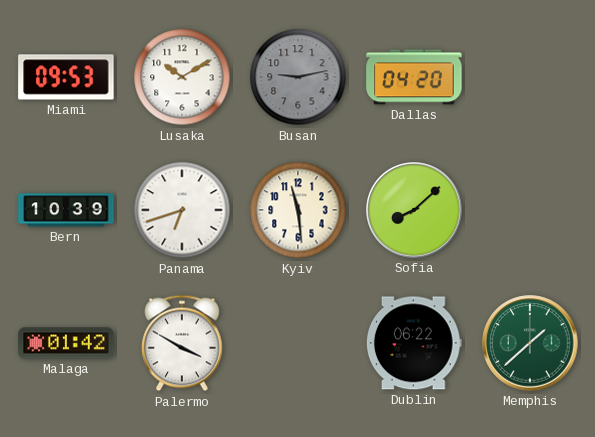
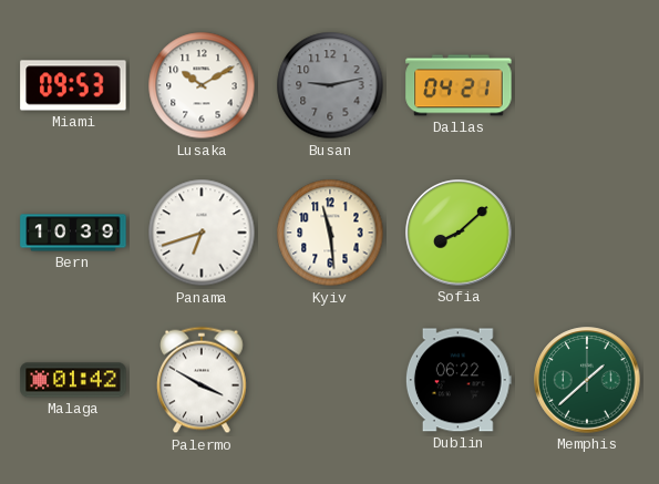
Dallas: 04:20 -> 04:21
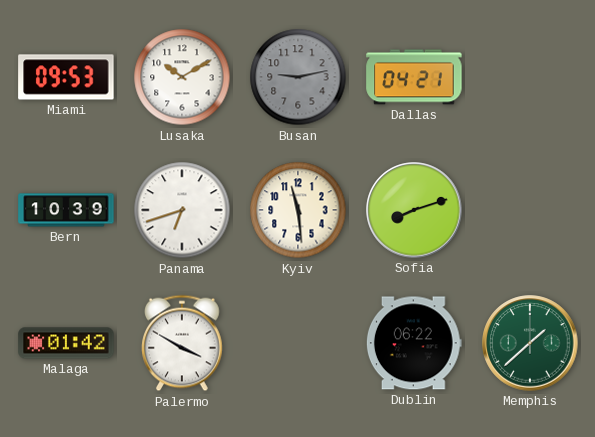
Sofia: 8:08 -> 8:12
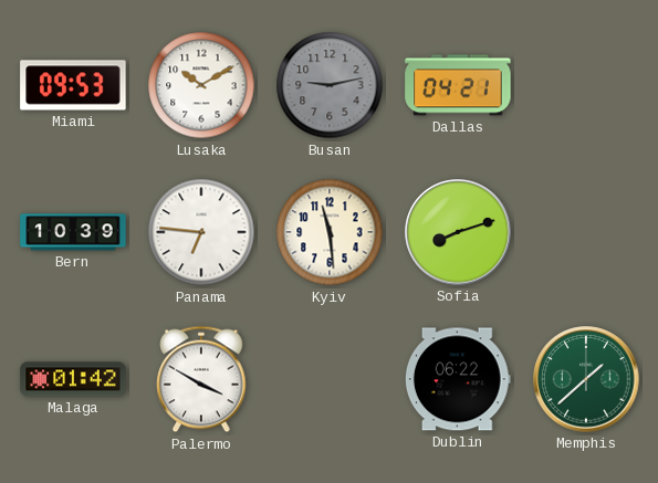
Panama: 6:42 -> 6:46
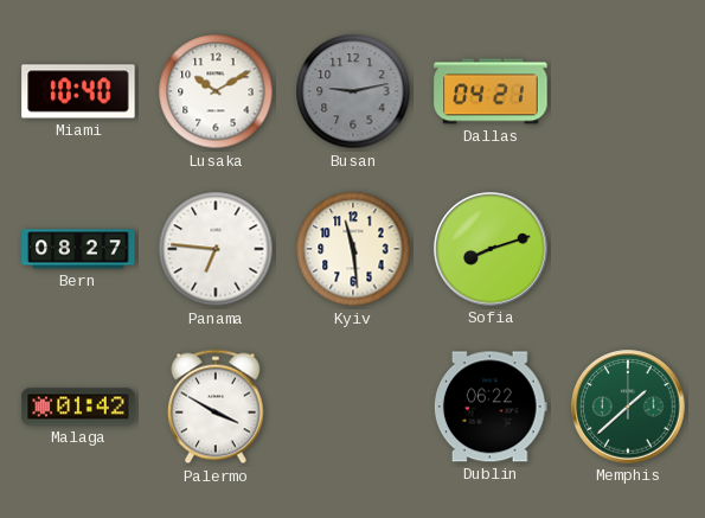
Miami: 09:53 -> 10:40
Bern: 10:39 -> 08:27
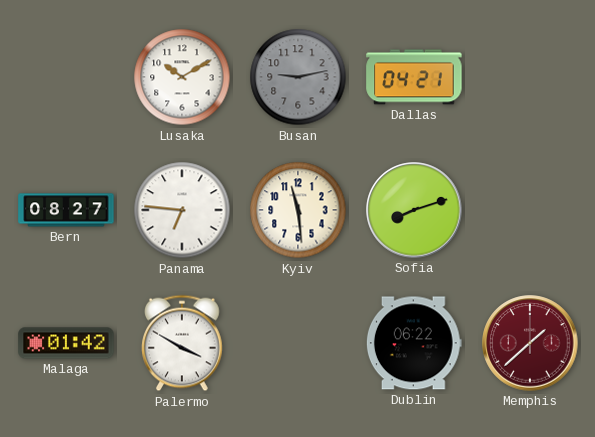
Miami: 10:40 -> none
Memphis dial: green -> burgundy
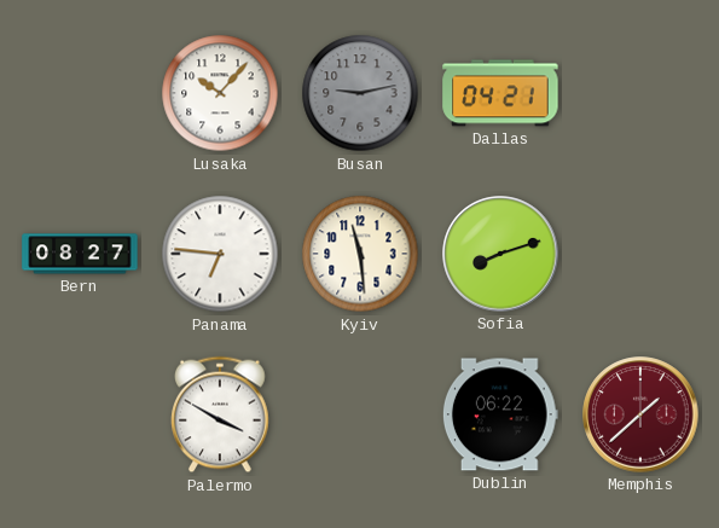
Lusaka: 10:10 -> 10:07
Malaga: 01:42 -> none
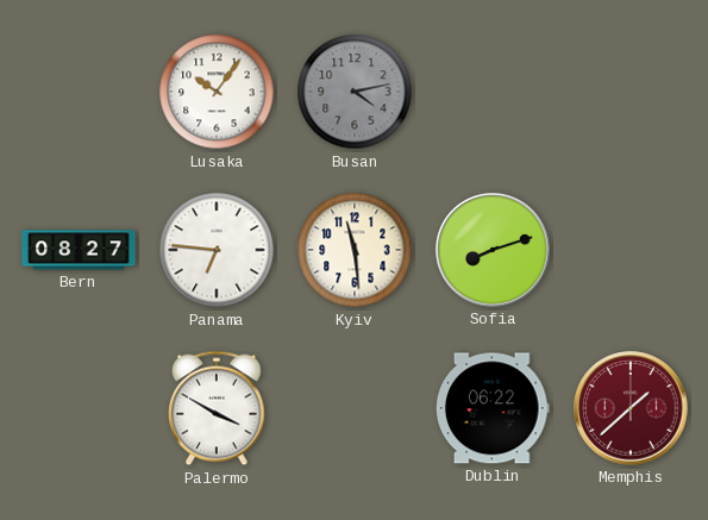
Lusaka: 10:07 -> 10:06
Busan: 9:13 -> 4:13
Dallas: 04:21 -> none
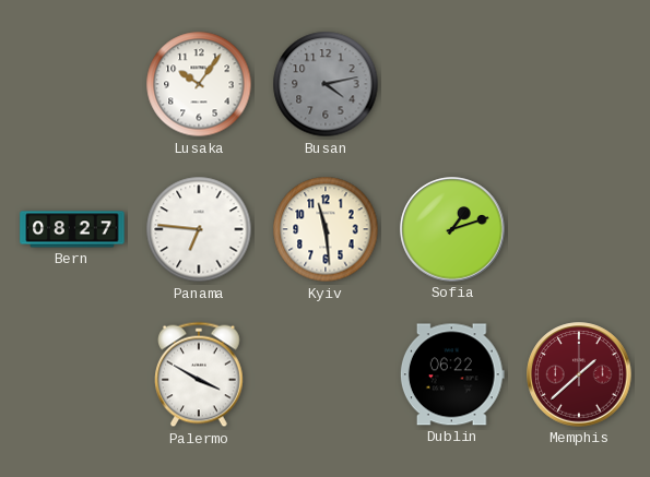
Sofia: 8:12 -> 1:12
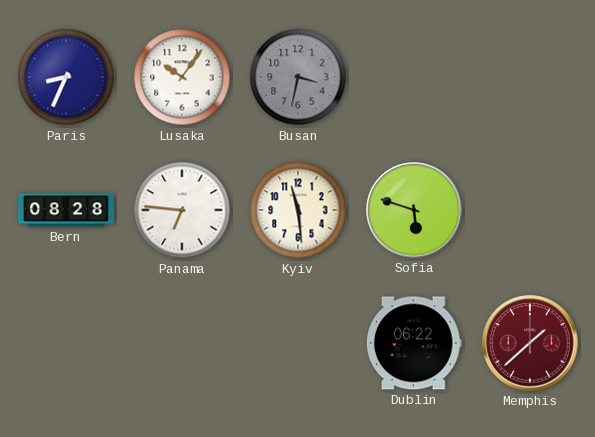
Paris: none -> 8:34
Busan: 4:13 -> 3:32
Bern: 08:27 -> 08:28
Sofia: 1:12 -> 5:48
Palermo: 3:50 -> none
